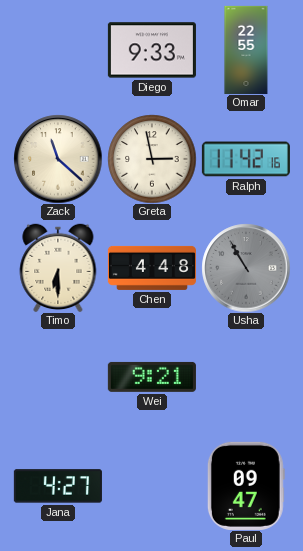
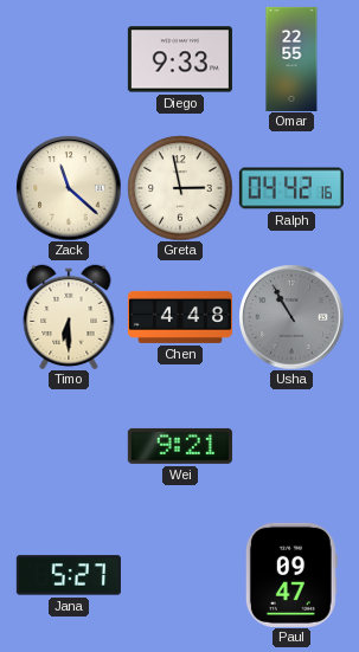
Ralph: 11:42 -> 04:42
Jana: 4:27 -> 5:27
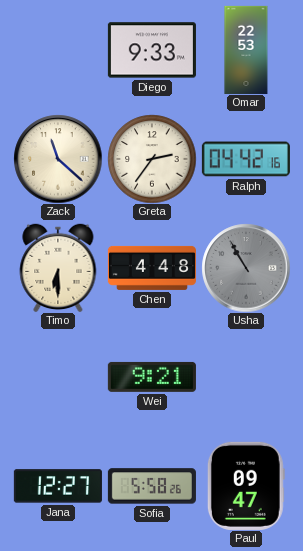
Omar: 22:55 -> 22:53
Greta: 2:58 -> 2:36
Jana: 5:27 -> 12:27
Sofia: none -> 5:58
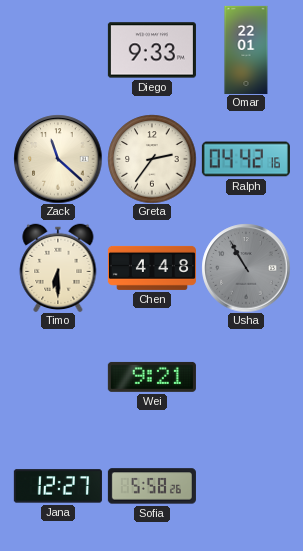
Omar: 22:53 -> 22:01
Paul: 09:47 -> none
